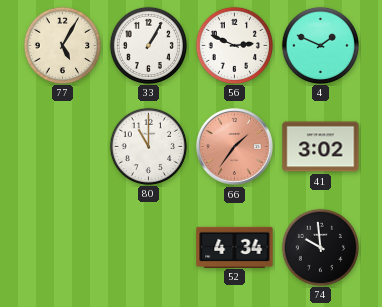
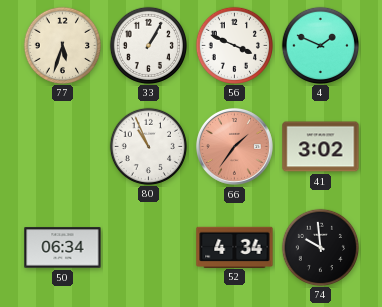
77: 5:05 -> 5:33
56: 2:49 -> 3:49
80: 11:00 -> 10:56
50: none -> 06:34
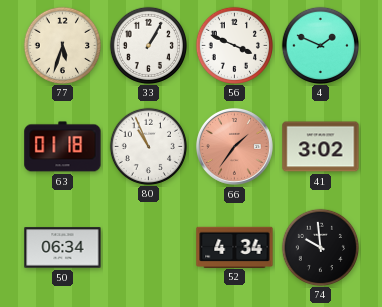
63: none -> 01:18
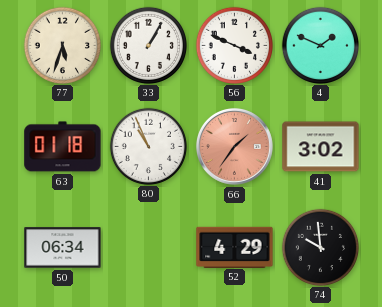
52: 4:34 -> 4:29
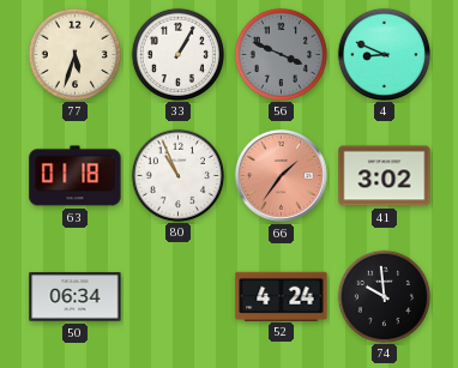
56 dial: white -> grey
4: 1:49 -> 8:49
52: 4:29 -> 4:24
